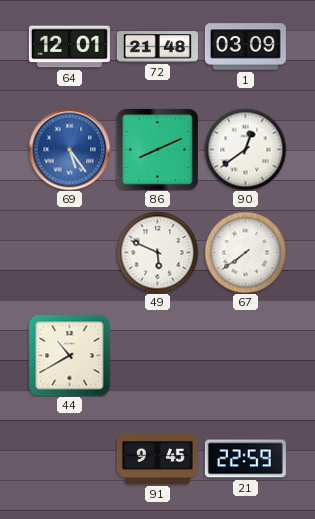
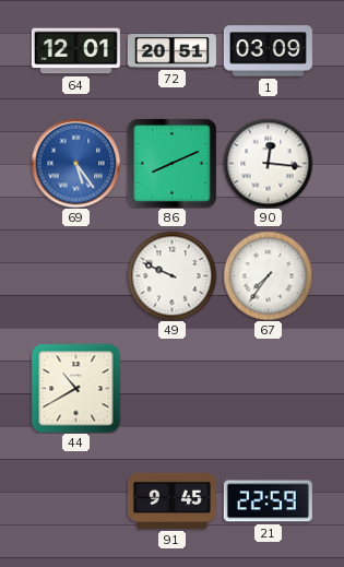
72: 21:48 -> 20:51
90: 12:39 -> 12:16
49: 5:49 -> 9:49
67: 7:39 -> 7:36
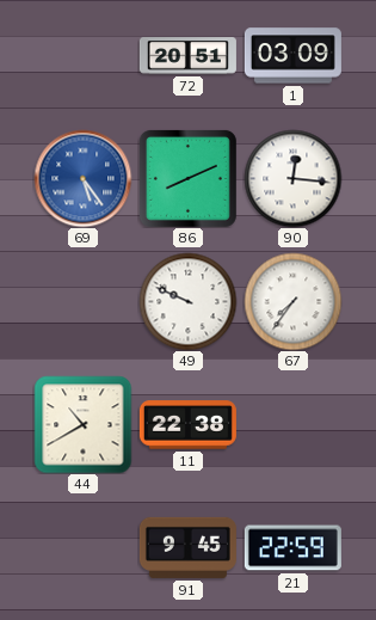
64: 12:01 -> none
11: none -> 22:38
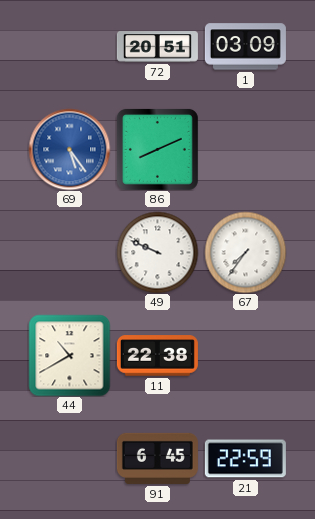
90: 12:16 -> none
91: 9:45 -> 6:45
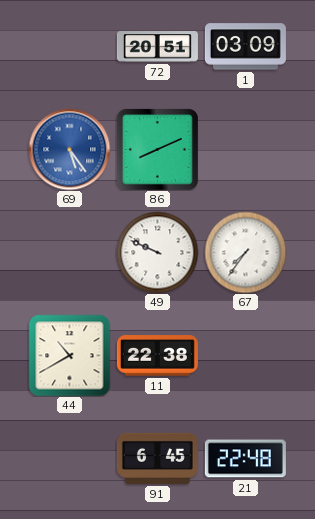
21: 22:59 -> 22:48
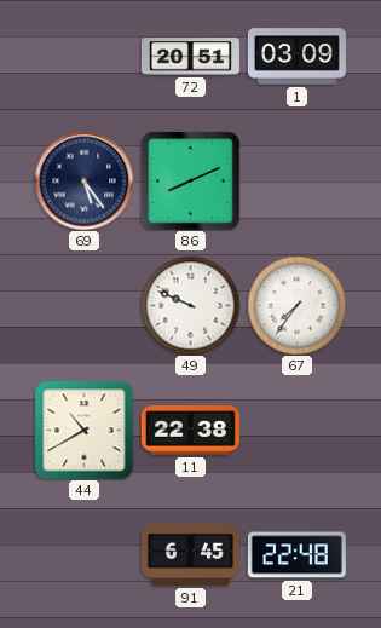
69 dial: blue -> navy
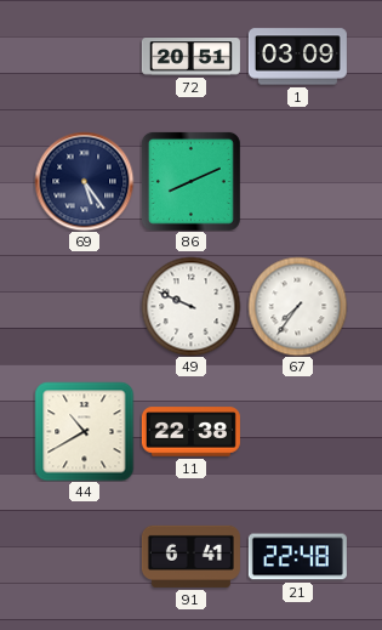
91: 6:45 -> 6:41
